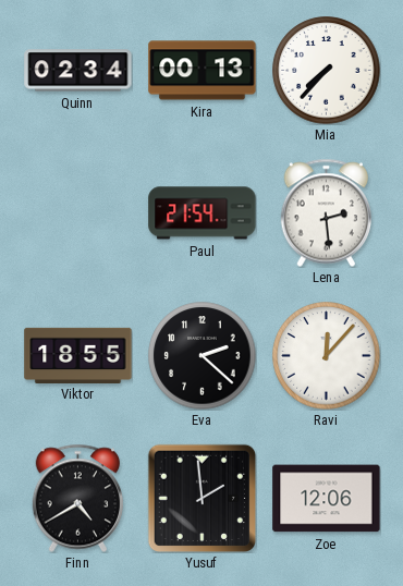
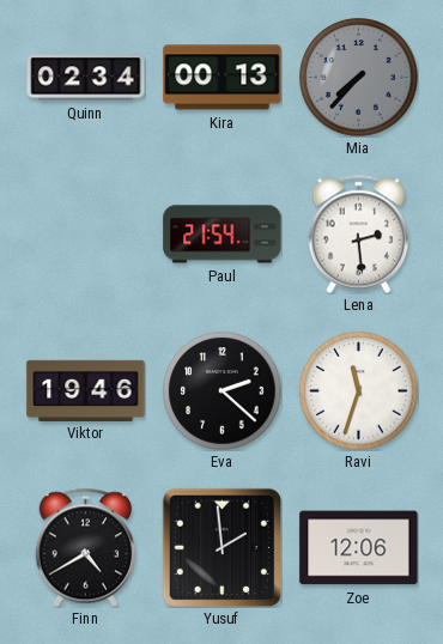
Mia dial: white -> grey
Viktor: 18:55 -> 19:46
Ravi: 12:07 -> 11:33
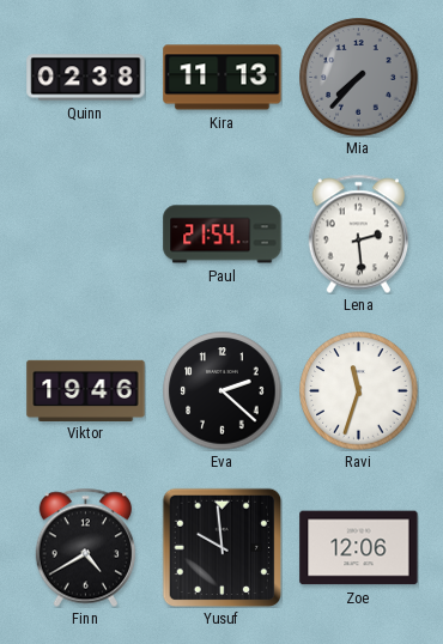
Quinn: 02:34 -> 02:38
Kira: 00:13 -> 11:13
Yusuf: 1:59 -> 9:59
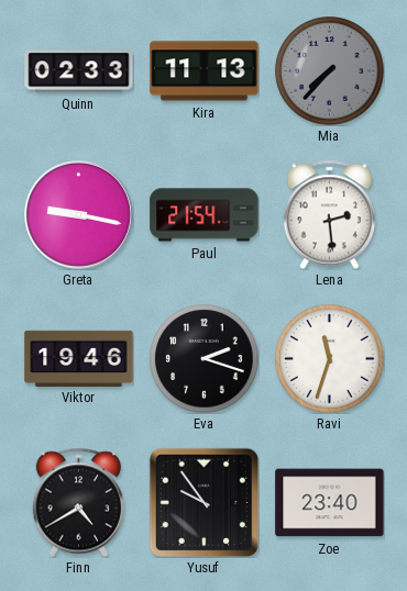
Quinn: 02:38 -> 02:33
Greta: none -> 9:17
Eva: 2:22 -> 2:18
Yusuf: 9:59 -> 9:54
Zoe: 12:06 -> 23:40
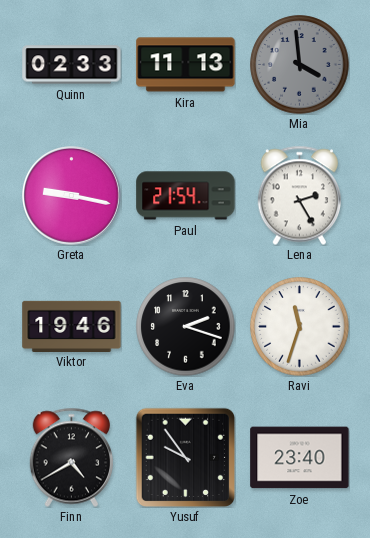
Mia: 7:37 -> 3:59
Lena: 2:29 -> 2:25
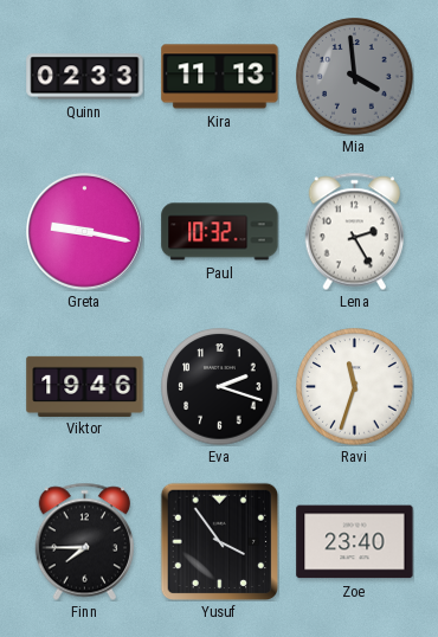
Paul: 21:54 -> 10:32
Finn: 4:40 -> 7:45
Yusuf: 9:54 -> 3:54
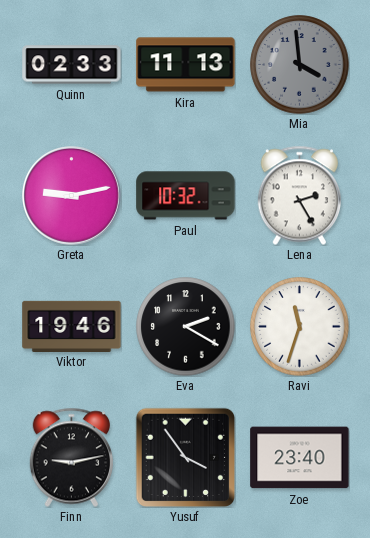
Greta: 9:17 -> 9:13
Eva: 2:18 -> 2:20
Finn: 7:45 -> 9:13
